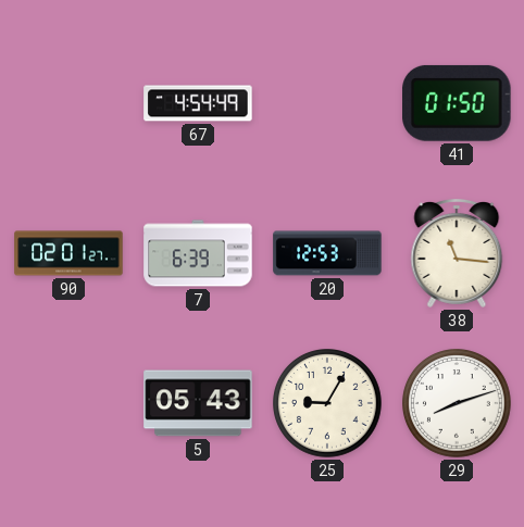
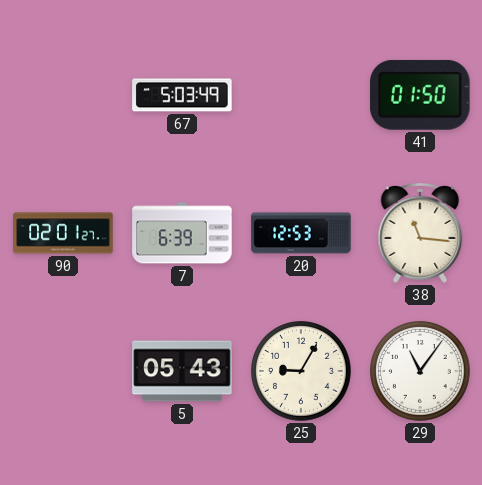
67: 4:54 -> 5:03
29: 8:12 -> 11:06
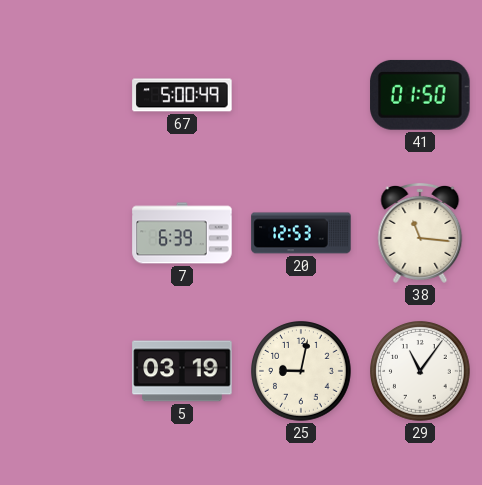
67: 5:03 -> 5:00
90: 02:01 -> none
5: 05:43 -> 03:19
25: 9:05 -> 9:02
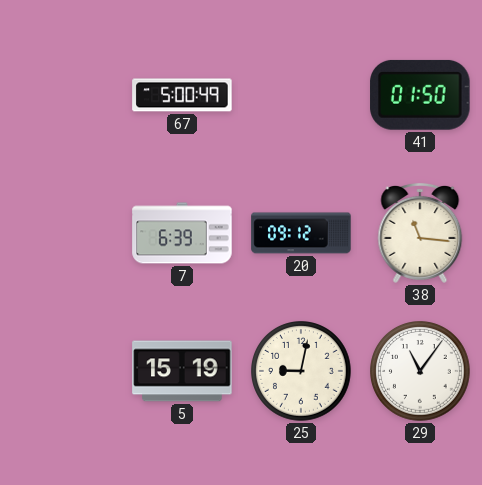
20: 12:53 -> 09:12
5: 03:19 -> 15:19
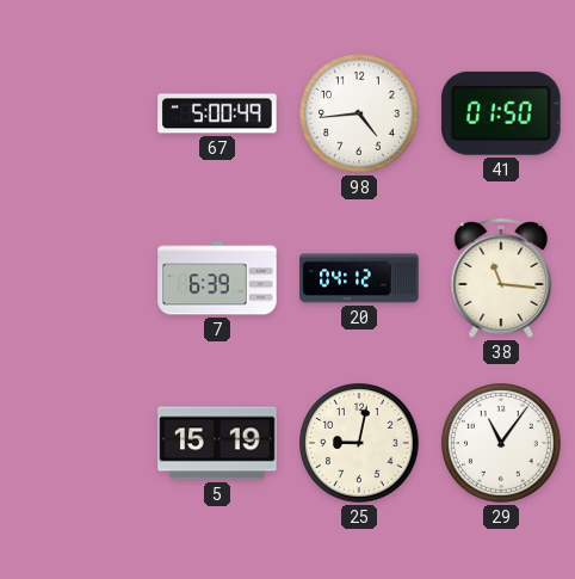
98: none -> 4:44
20: 09:12 -> 04:12
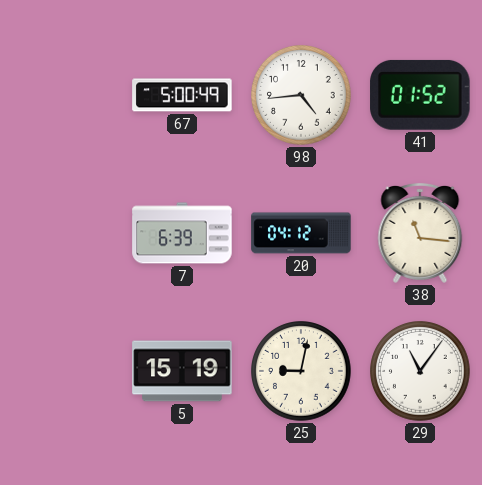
41: 01:50 -> 01:52
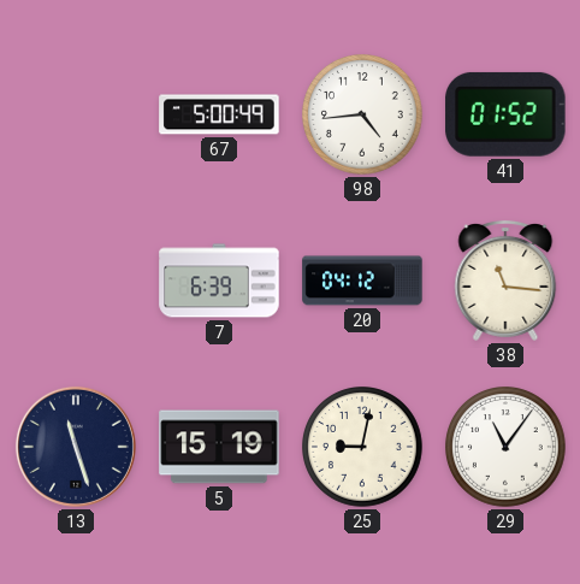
13: none -> 11:27
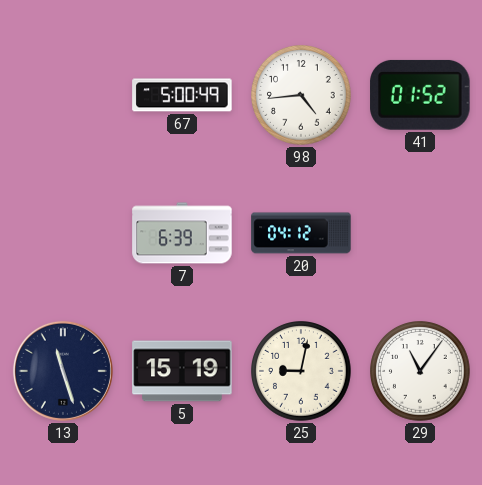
38: 11:16 -> none
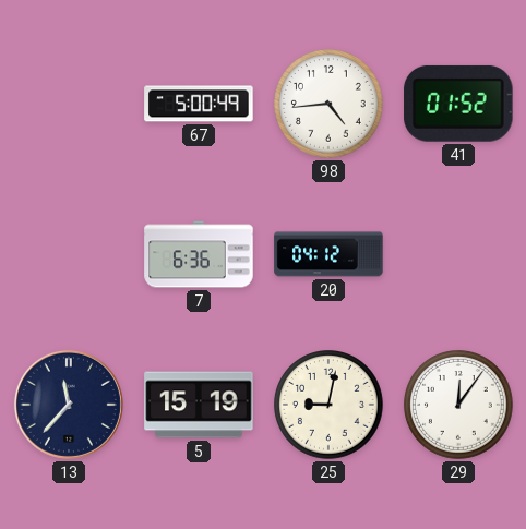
7: 6:39 -> 6:36
13: 11:27 -> 11:37
29: 11:06 -> 12:06
